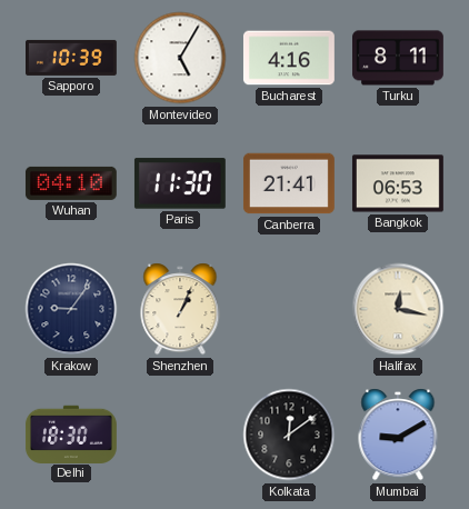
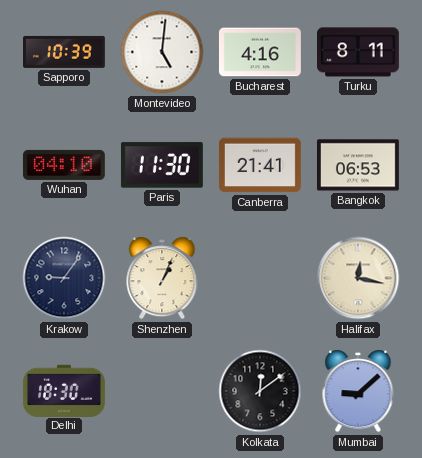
Montevideo: 5:05 -> 5:01
Mumbai: 9:10 -> 9:08
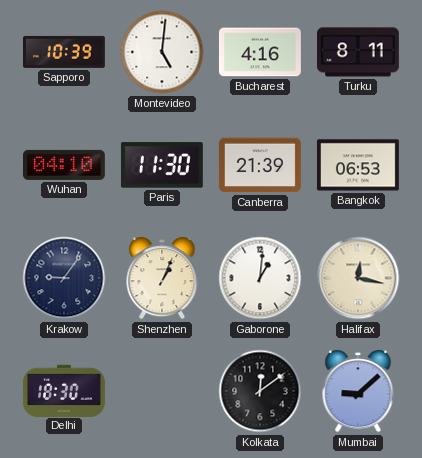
Canberra: 21:41 -> 21:39
Gaborone: none -> 1:01
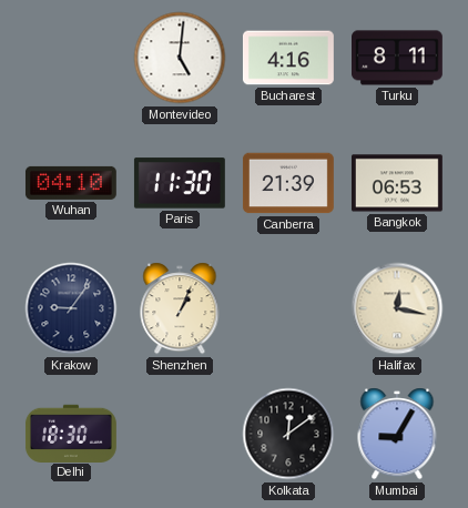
Sapporo: 10:39 -> none
Gaborone: 1:01 -> none
Mumbai: 9:08 -> 9:05
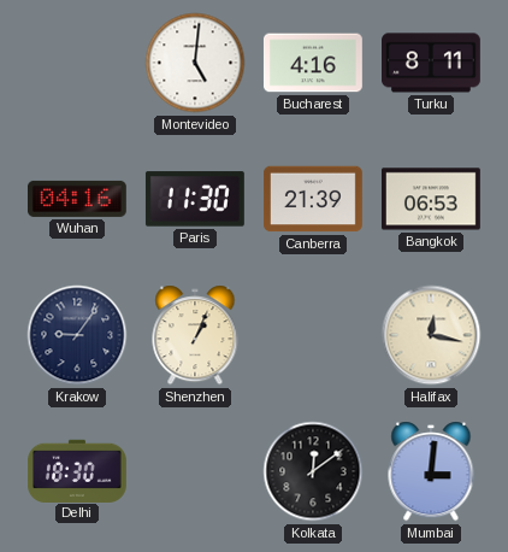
Wuhan: 04:10 -> 04:16
Mumbai: 9:05 -> 3:01
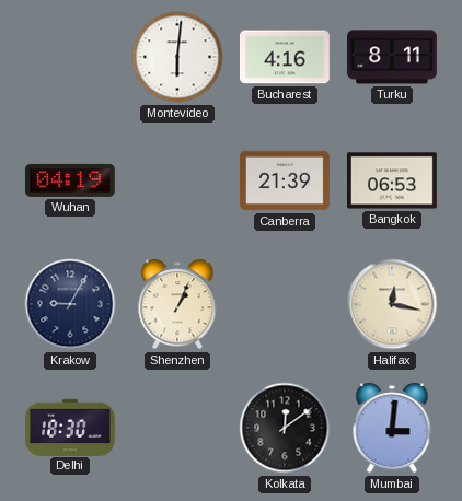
Montevideo: 5:01 -> 6:01
Wuhan: 04:16 -> 04:19
Paris: 11:30 -> none
Krakow: 9:06 -> 9:05
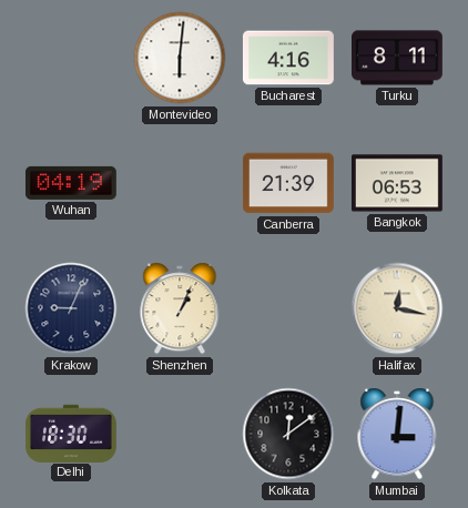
Krakow: 9:05 -> 9:04
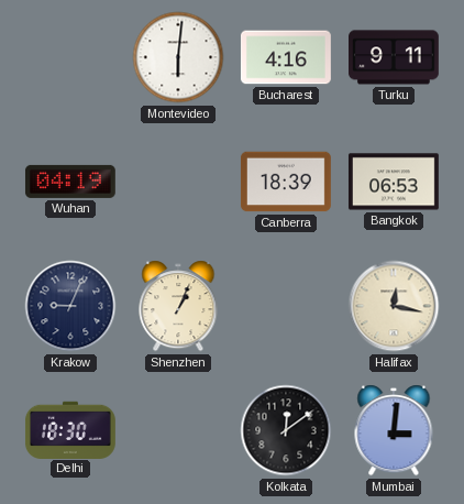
Turku: 8:11 -> 9:11
Canberra: 21:39 -> 18:39
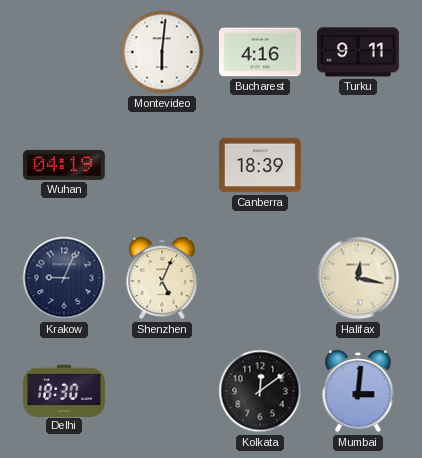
Bangkok: 06:53 -> none
Shenzhen: 1:04 -> 5:04
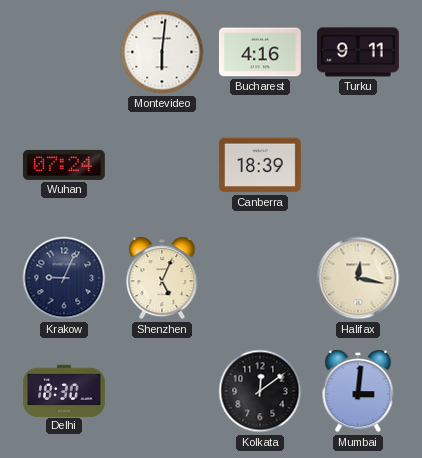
Wuhan: 04:19 -> 07:24
